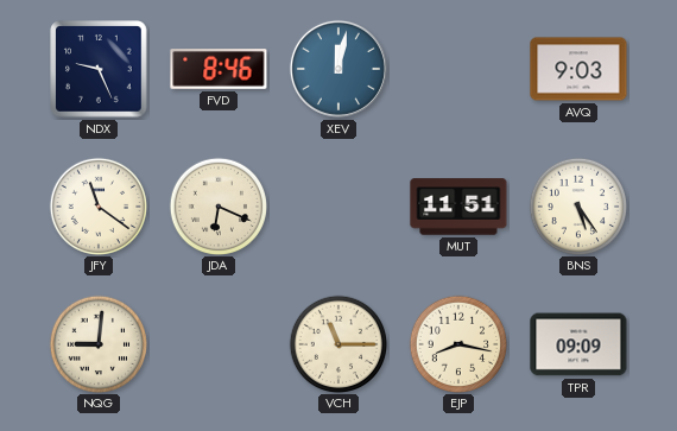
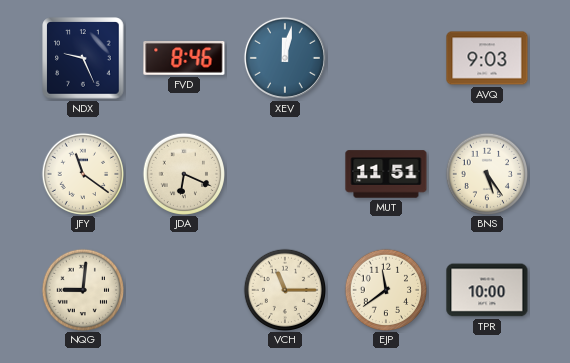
EJP: 8:17 -> 11:39
TPR: 09:09 -> 10:00
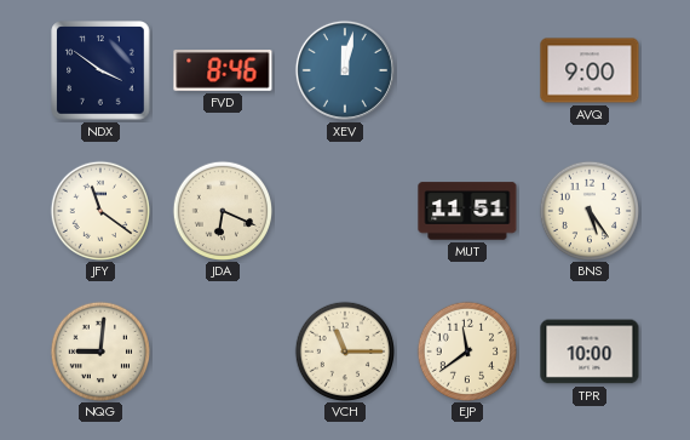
NDX: 9:26 -> 3:51
AVQ: 9:03 -> 9:00
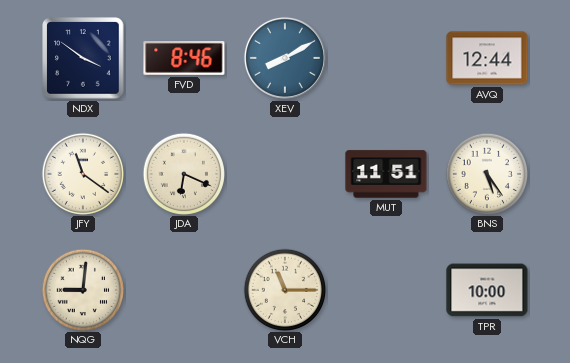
XEV: 12:02 -> 8:10
AVQ: 9:00 -> 12:44
EJP: 11:39 -> none
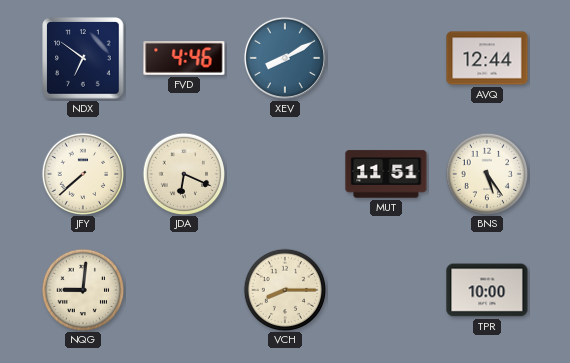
NDX: 3:51 -> 6:51
FVD: 8:46 -> 4:46
JFY: 11:21 -> 7:38
VCH: 11:15 -> 8:15
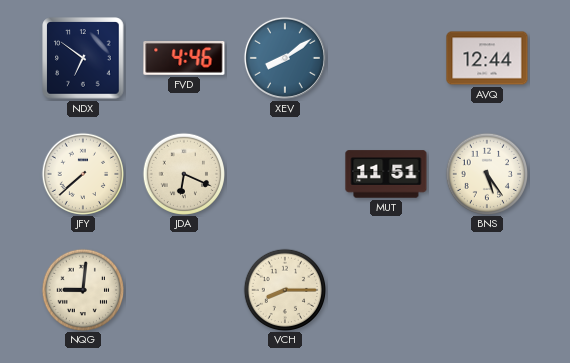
XEV: 8:10 -> 8:09
TPR: 10:00 -> none
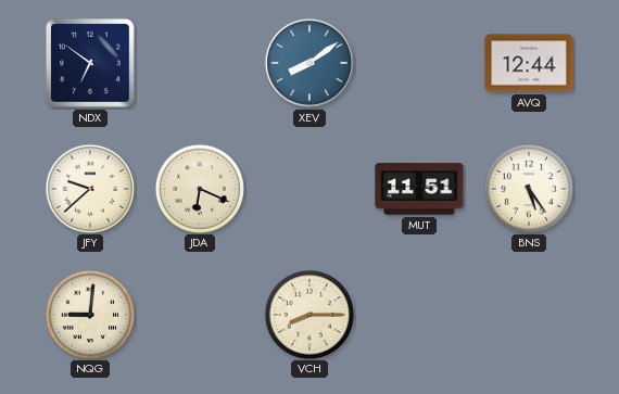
FVD: 4:46 -> none
JFY: 7:38 -> 9:38
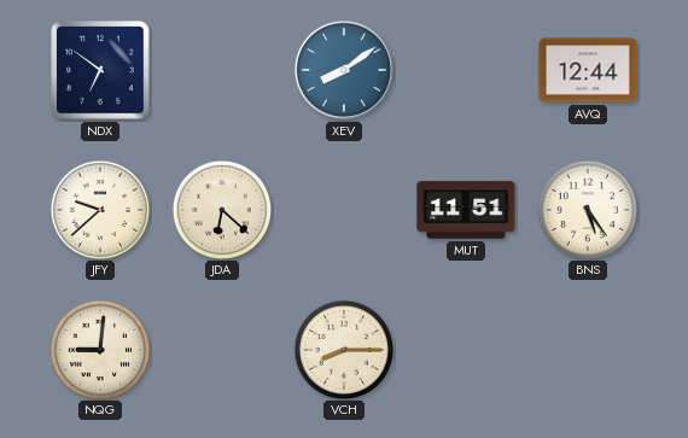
JDA: 6:19 -> 6:22
